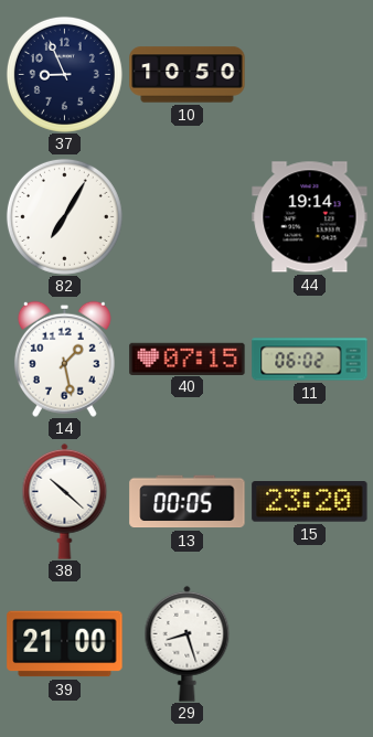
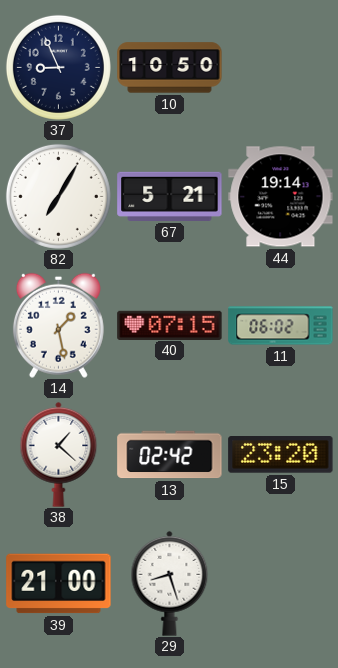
67: none -> 5:21
38: 10:22 -> 1:22
13: 00:05 -> 02:42
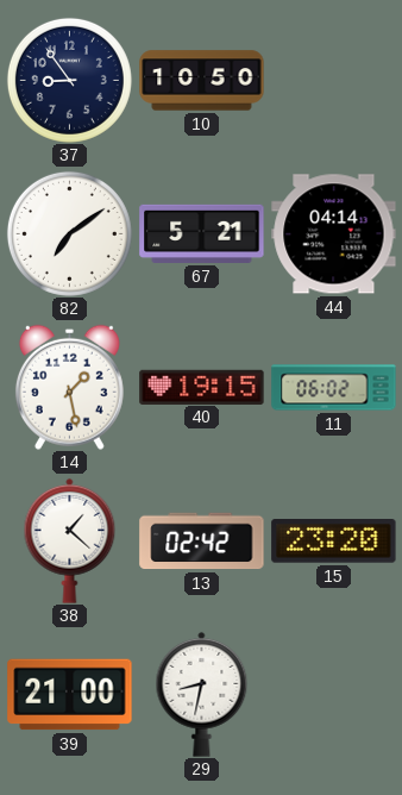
37: 8:56 -> 8:54
82: 7:05 -> 7:09
44: 19:14 -> 04:14
40: 07:15 -> 19:15
29: 8:27 -> 8:32
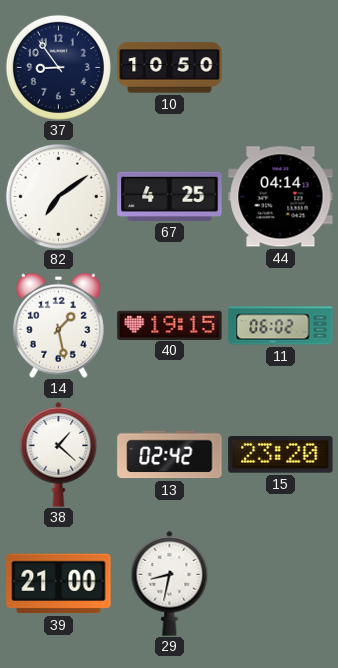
67: 5:21 -> 4:25
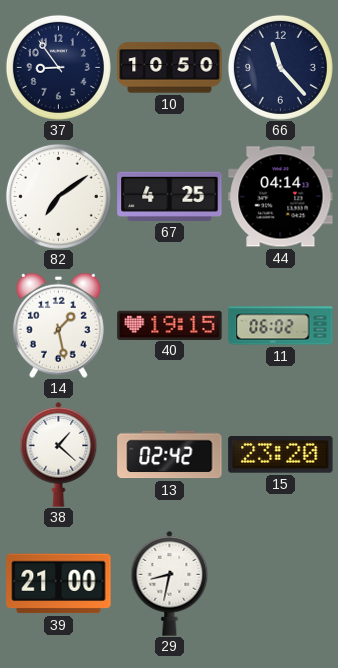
66: none -> 11:23
